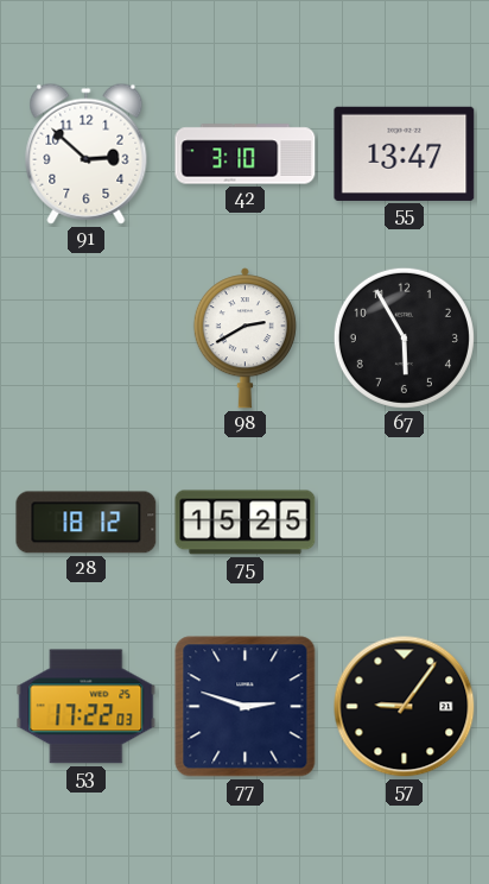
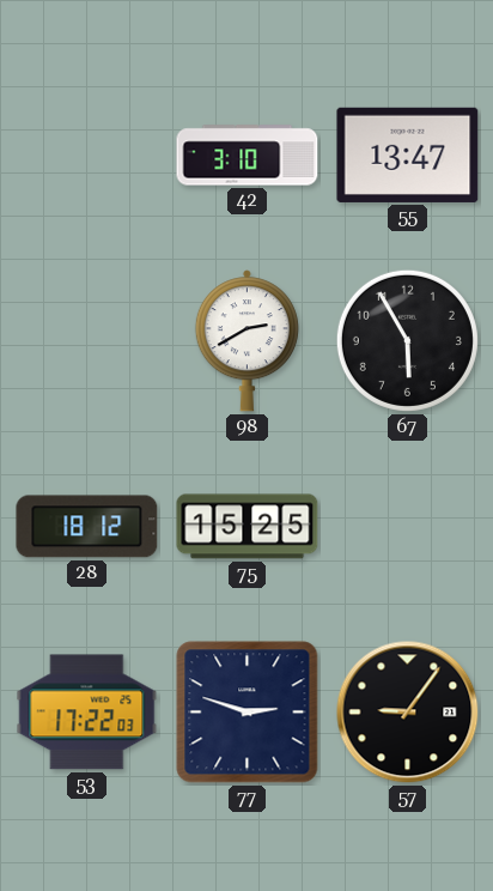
91: 2:52 -> none
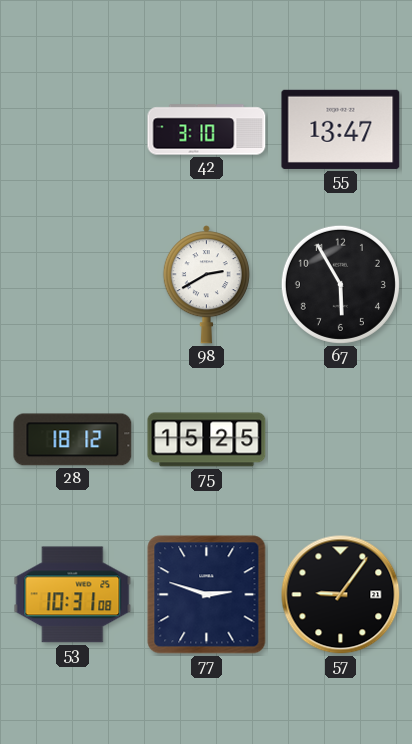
53: 17:22 -> 10:31
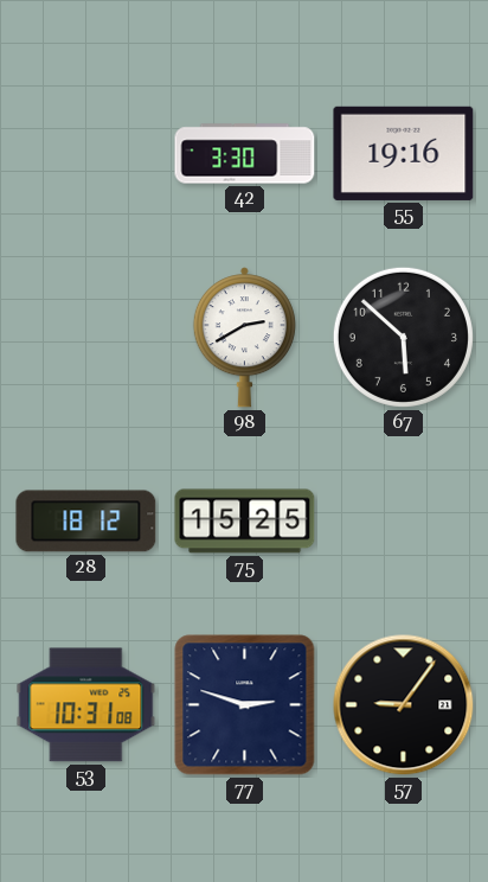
42: 3:10 -> 3:30
55: 13:47 -> 19:16
67: 5:55 -> 5:52
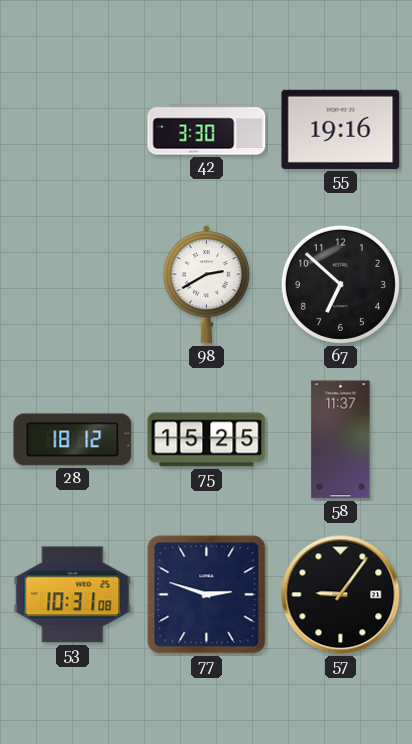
67: 5:52 -> 6:52
58: none -> 11:37
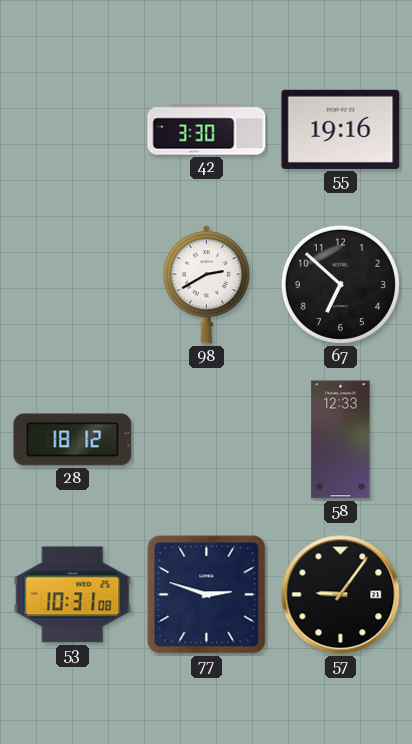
75: 15:25 -> none
58: 11:37 -> 12:33
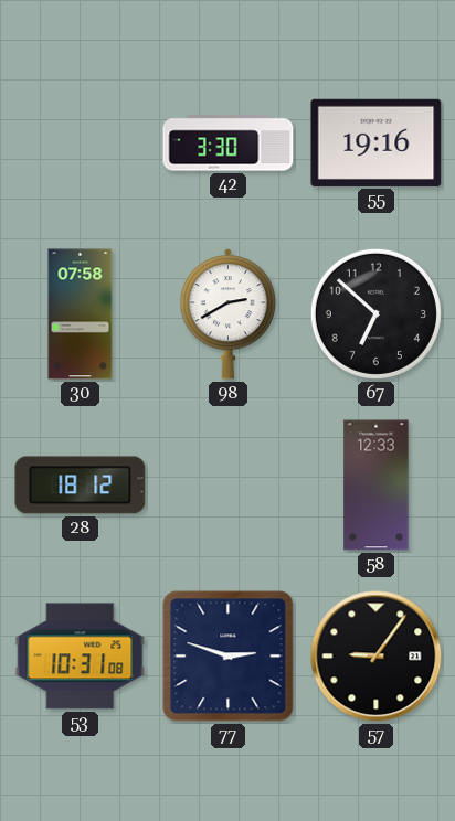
30: none -> 07:58
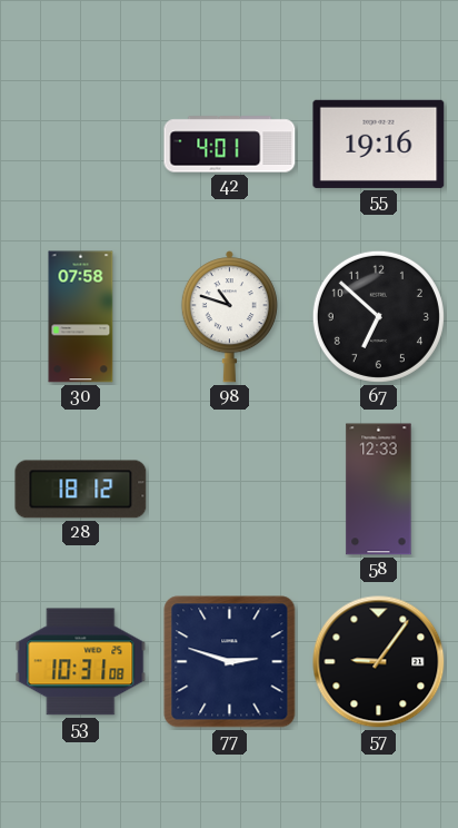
42: 3:30 -> 4:01
98: 2:40 -> 10:48
